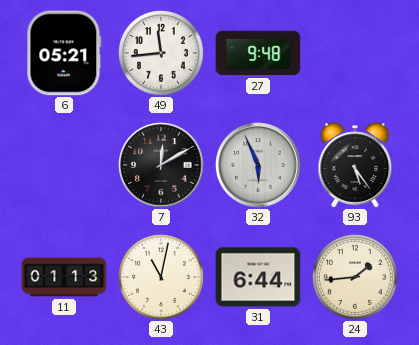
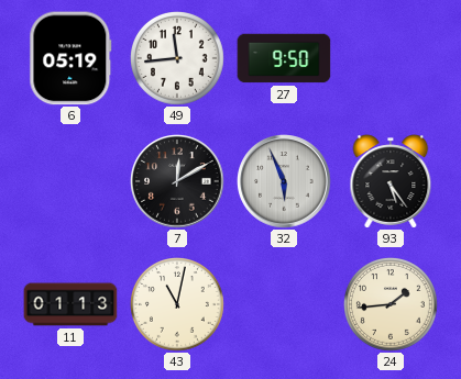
6: 05:21 -> 05:19
27: 9:48 -> 9:50
31: 6:44 -> none
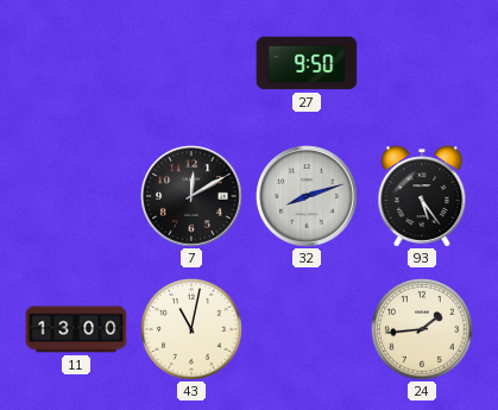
6: 05:19 -> none
49: 11:44 -> none
32: 5:56 -> 8:12
11: 01:13 -> 13:00
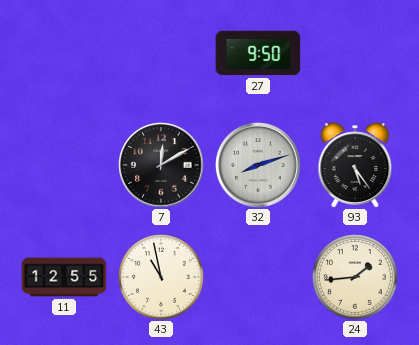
11: 13:00 -> 12:55
43: 11:02 -> 10:58
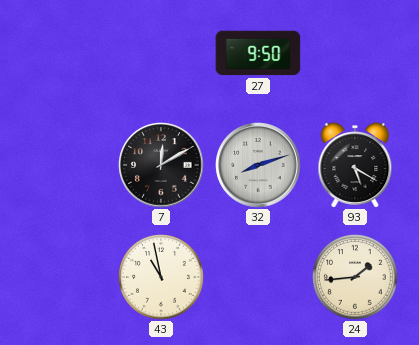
93: 5:24 -> 5:20
11: 12:55 -> none
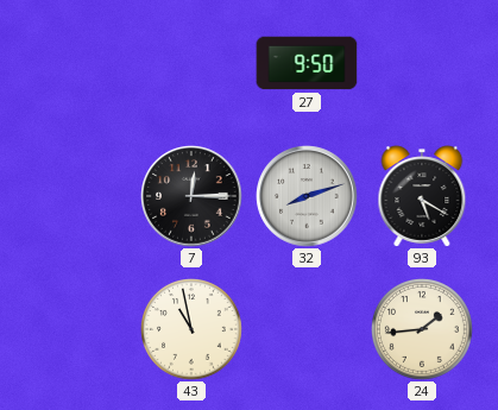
7: 12:10 -> 12:15
